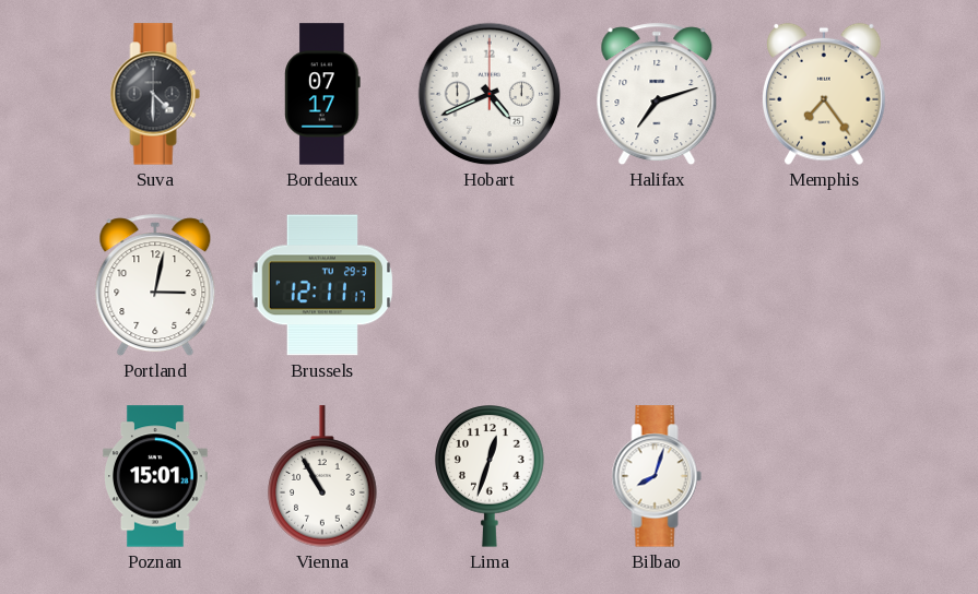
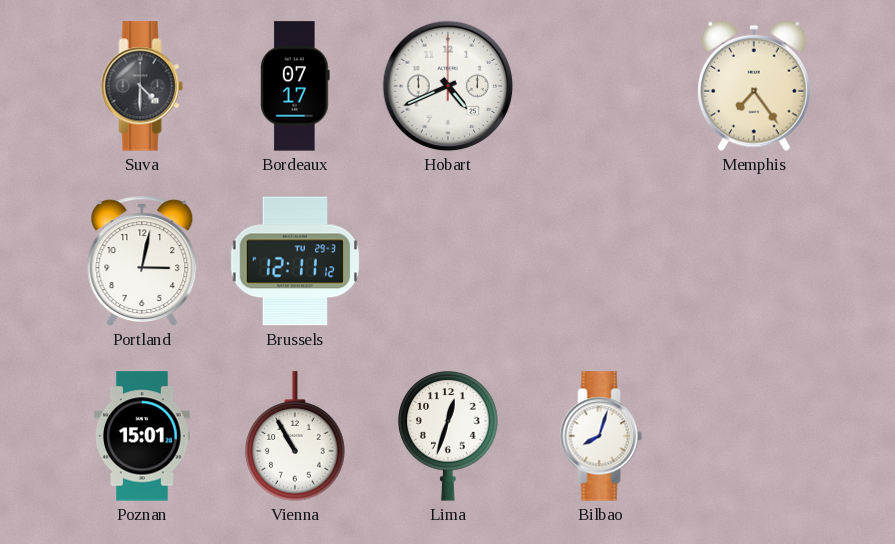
Halifax: 7:12 -> none
Brussels: 12:11:17 -> 12:11:12
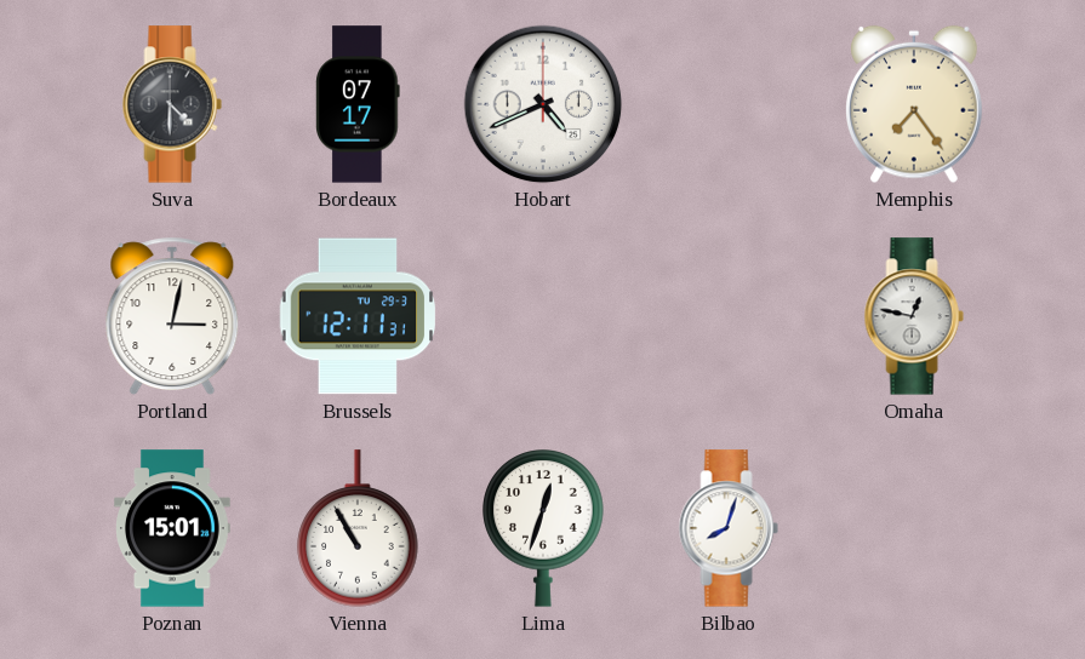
Brussels: 12:11:12 -> 12:11:31
Omaha: none -> 12:47
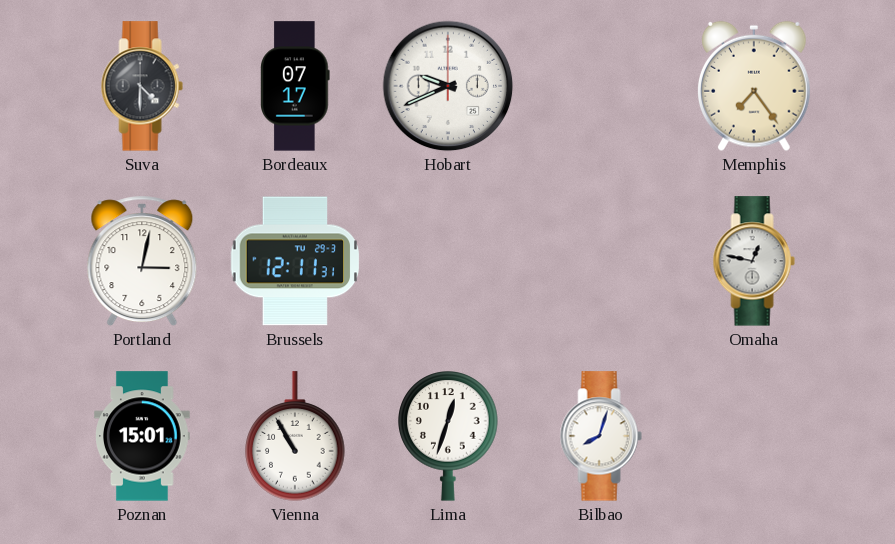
Hobart: 4:41 -> 9:41
